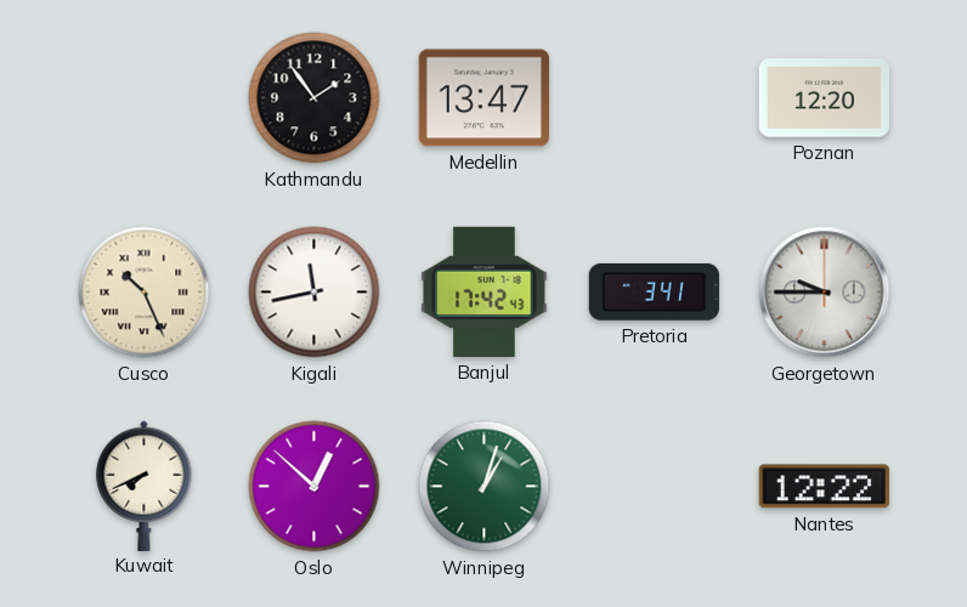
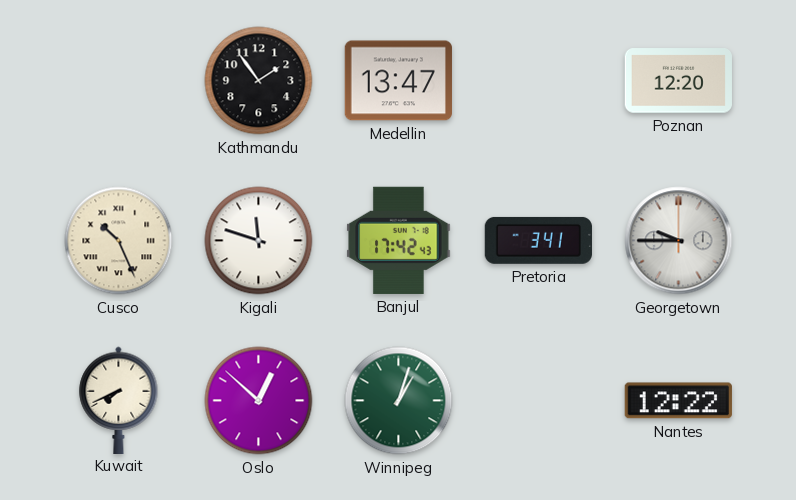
Kigali: 11:43 -> 11:48
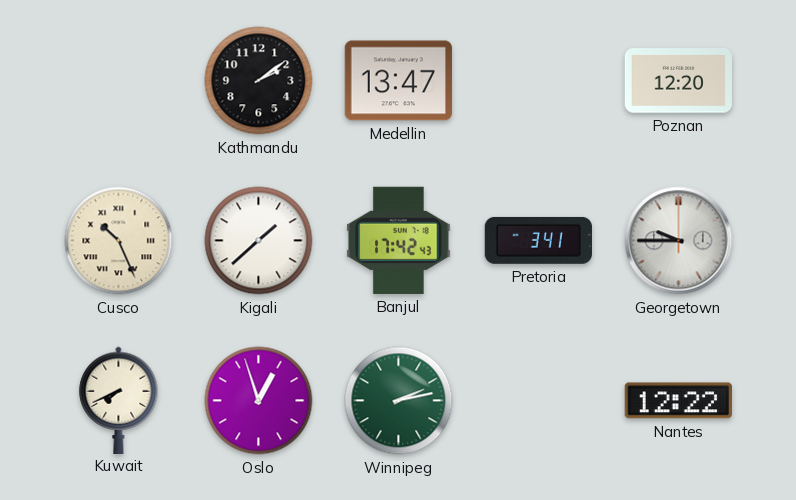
Kathmandu: 1:54 -> 2:09
Kigali: 11:48 -> 1:38
Oslo: 12:52 -> 12:57
Winnipeg: 1:03 -> 2:13
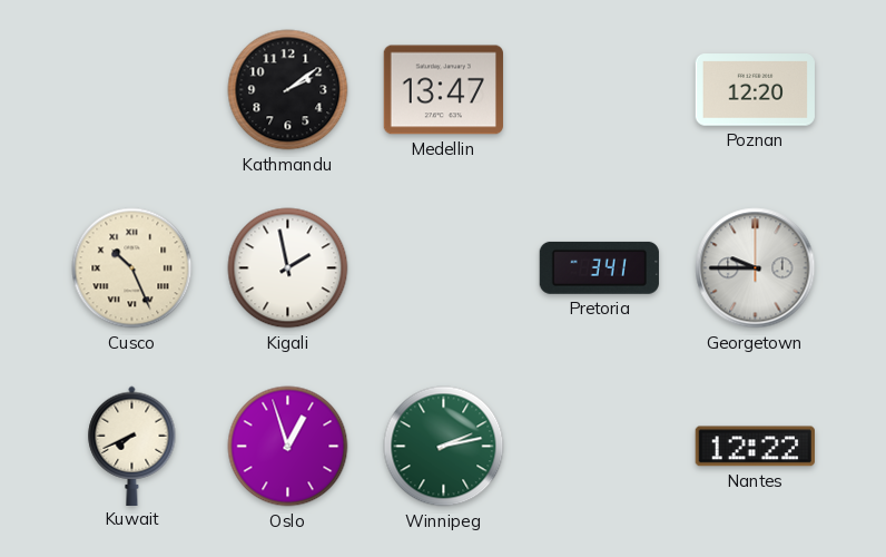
Kigali: 1:38 -> 1:58
Banjul: 17:42 -> none
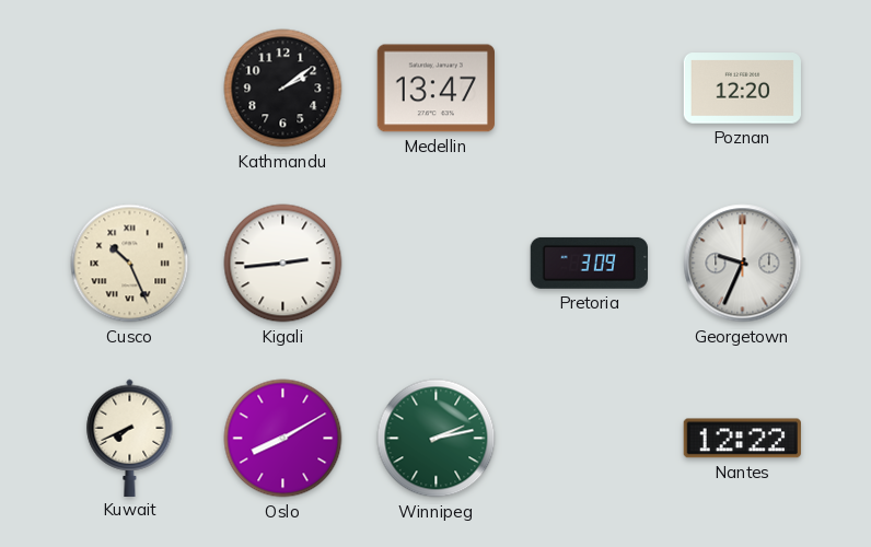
Kigali: 1:58 -> 2:44
Pretoria: 3:41 -> 3:09
Georgetown: 9:45 -> 9:34
Oslo: 12:57 -> 8:10
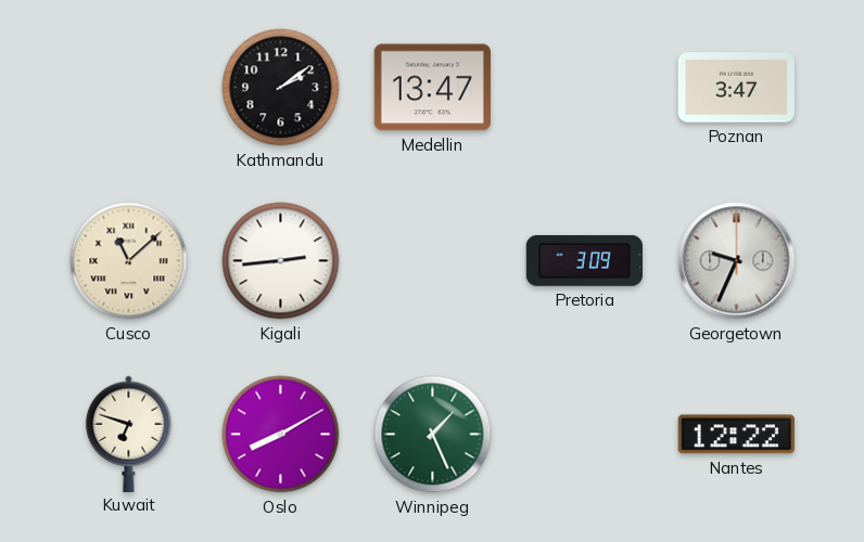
Poznan: 12:20 -> 3:47
Cusco: 10:26 -> 11:08
Kuwait: 7:41 -> 6:48
Winnipeg: 2:13 -> 1:26
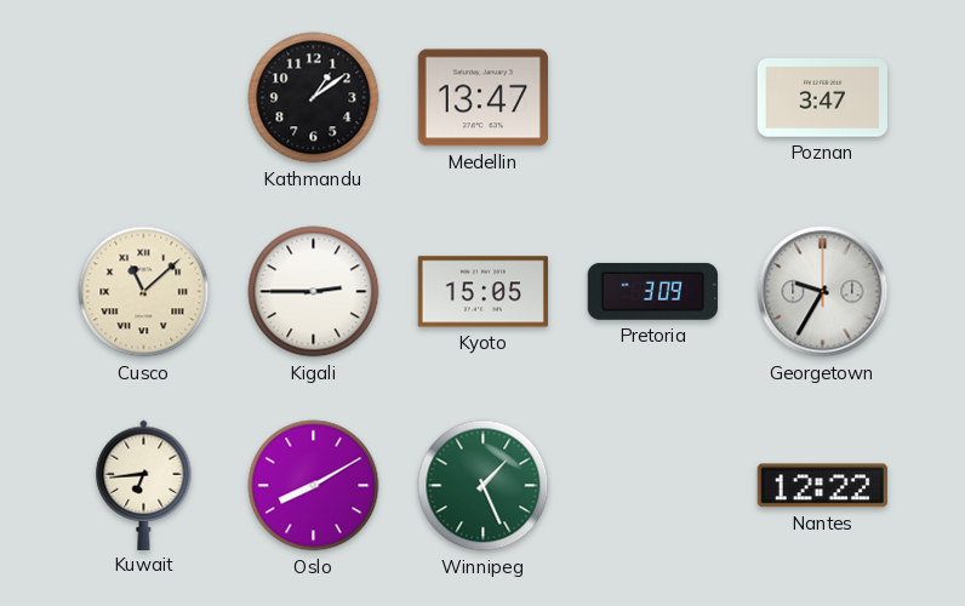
Kathmandu: 2:09 -> 1:09
Kigali: 2:44 -> 2:45
Kyoto: none -> 15:05
Georgetown: 9:34 -> 9:35
Kuwait: 6:48 -> 6:44
